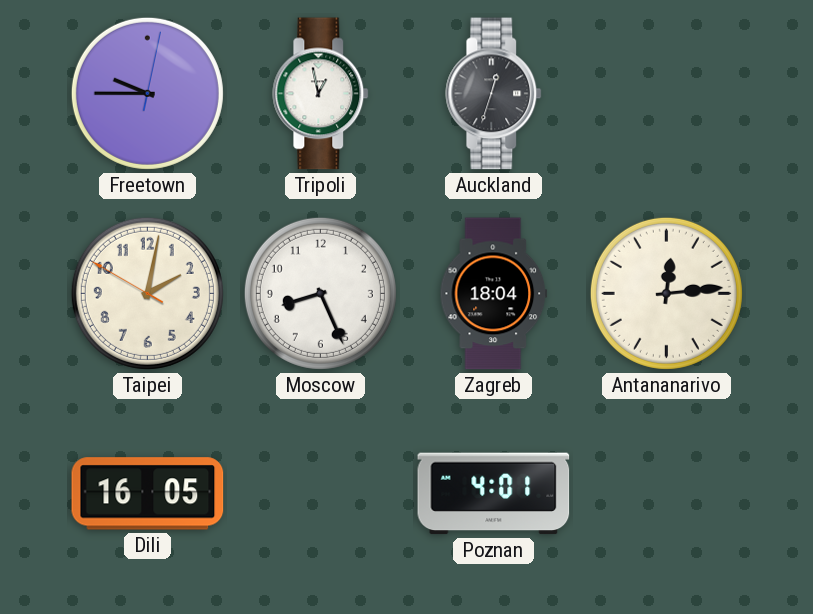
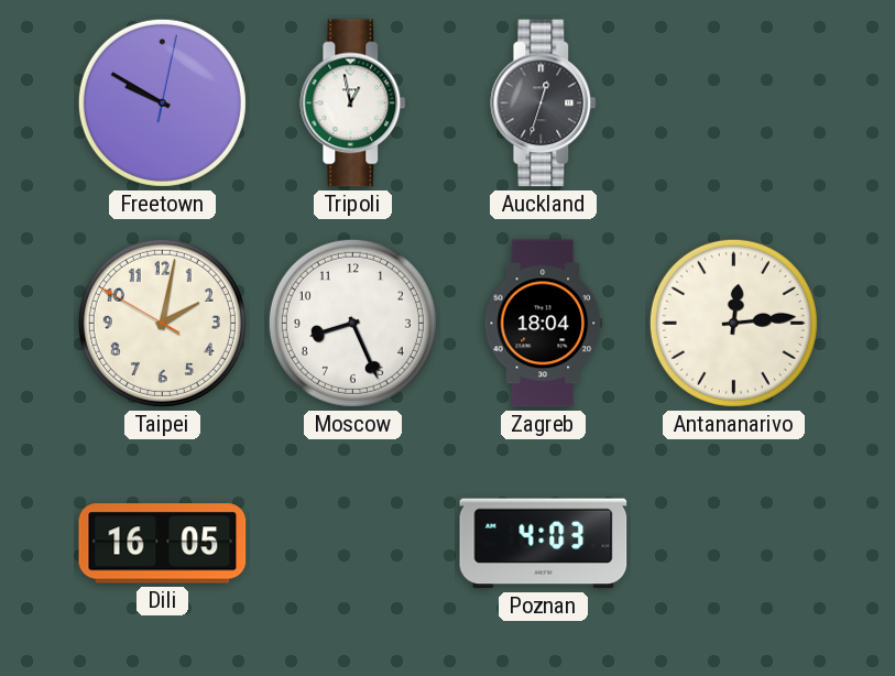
Freetown: 9:45 -> 9:50
Poznan: 4:01 -> 4:03
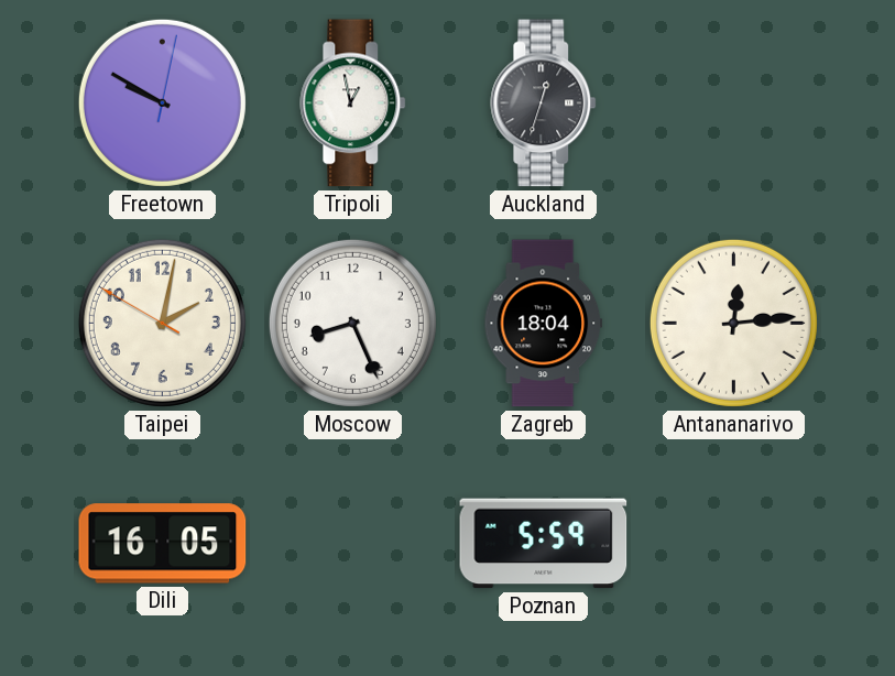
Poznan: 4:03 -> 5:59
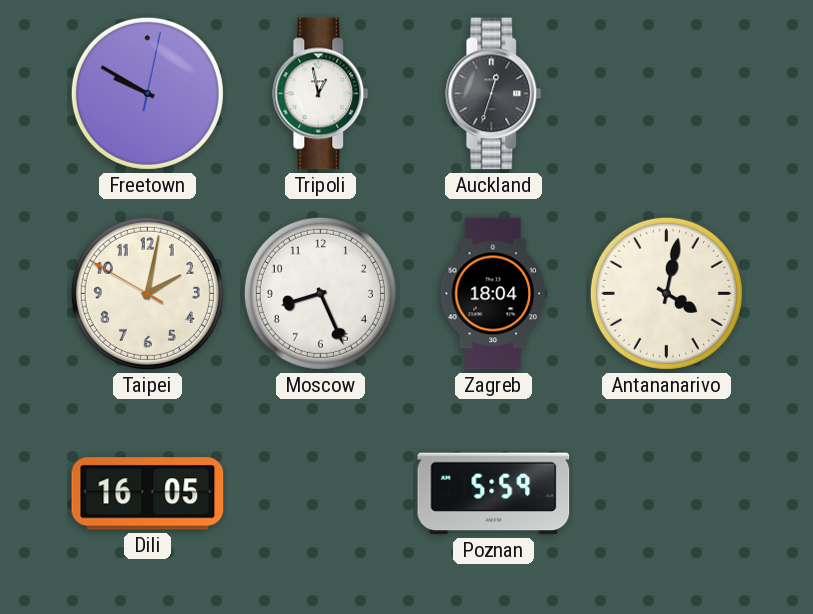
Antananarivo: 12:14 -> 4:02
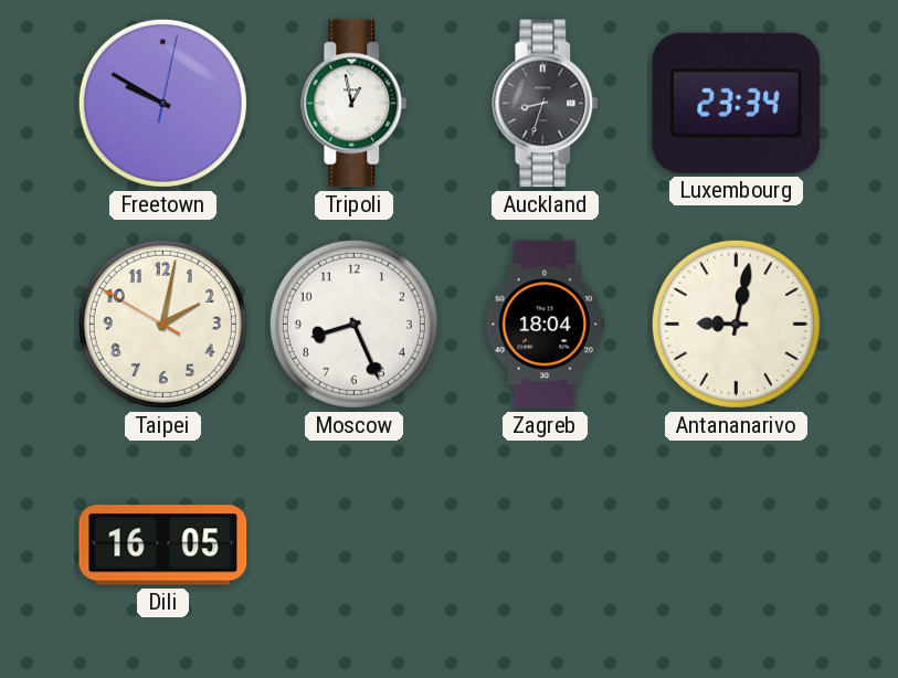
Auckland: 12:33 -> 8:33
Luxembourg: none -> 23:34
Antananarivo: 4:02 -> 9:02
Poznan: 5:59 -> none
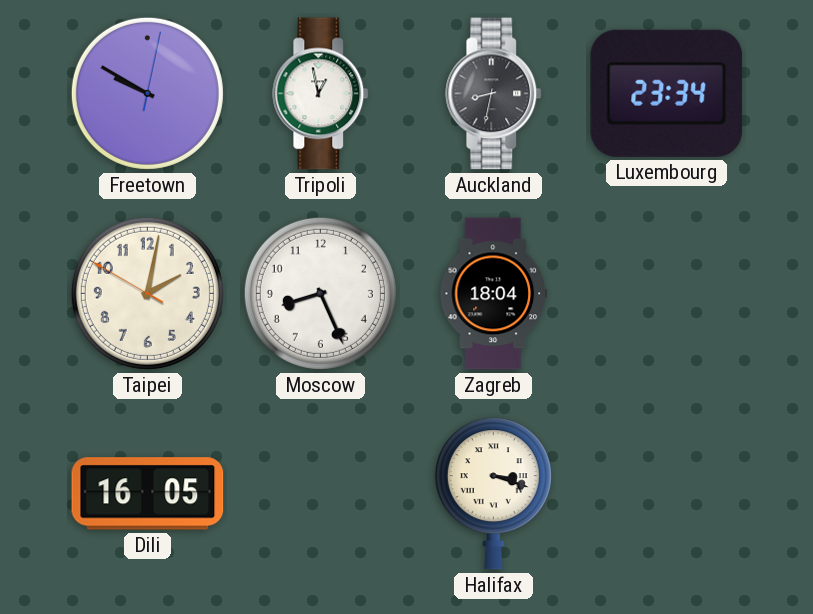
Auckland: 8:33 -> 8:32
Antananarivo: 9:02 -> none
Halifax: none -> 3:18
